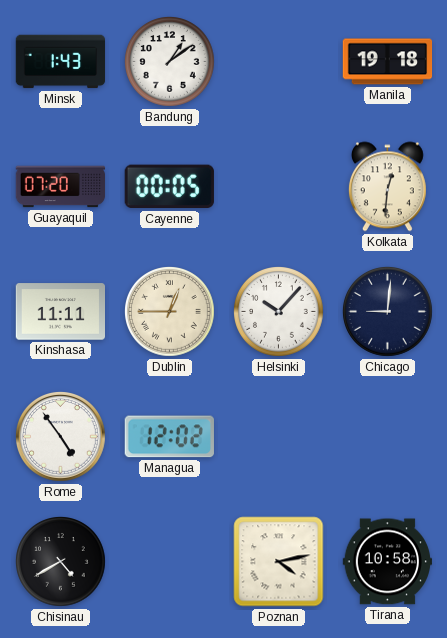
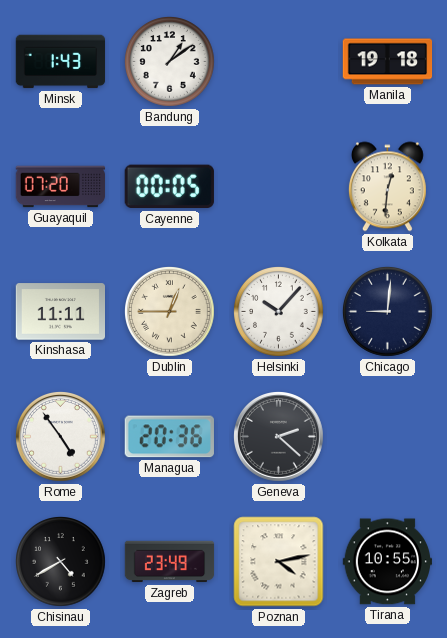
Managua: 12:02 -> 20:36
Geneva: none -> 2:22
Zagreb: none -> 23:49
Tirana: 10:58 -> 10:55
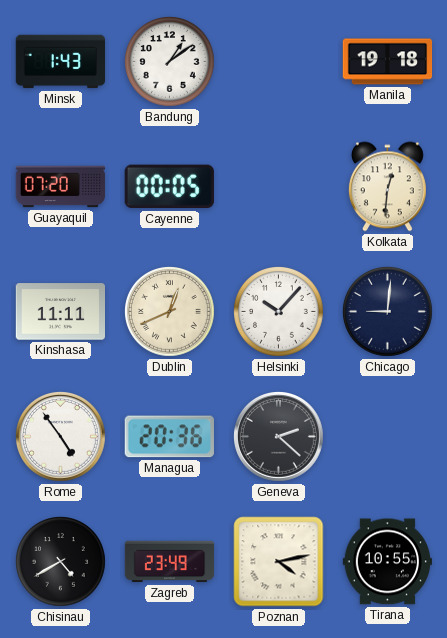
Dublin: 12:45 -> 12:41
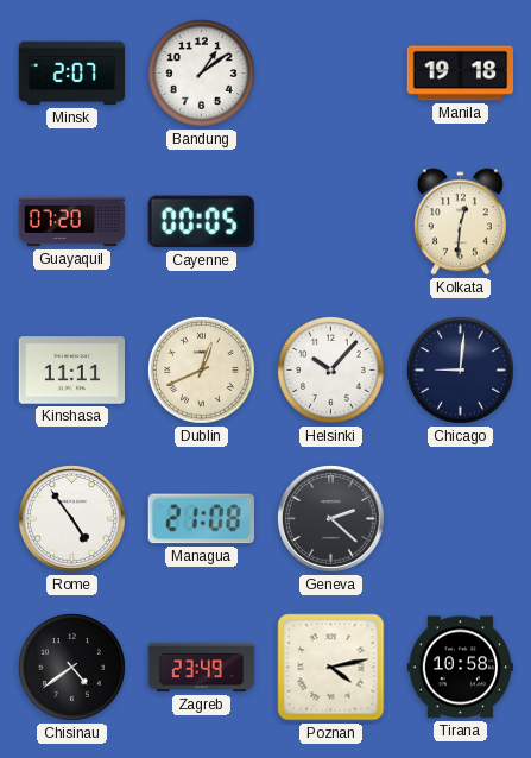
Minsk: 1:43 -> 2:07
Managua: 20:36 -> 21:08
Chisinau: 4:40 -> 4:39
Tirana: 10:55 -> 10:58
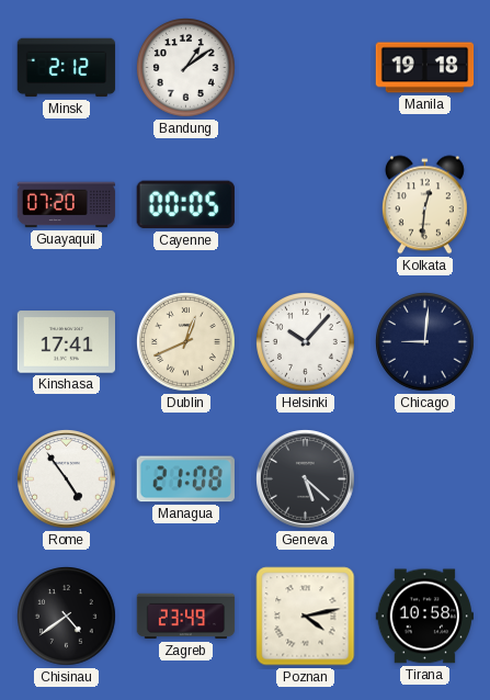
Minsk: 2:07 -> 2:12
Kinshasa: 11:11 -> 17:41
Geneva: 2:22 -> 5:22
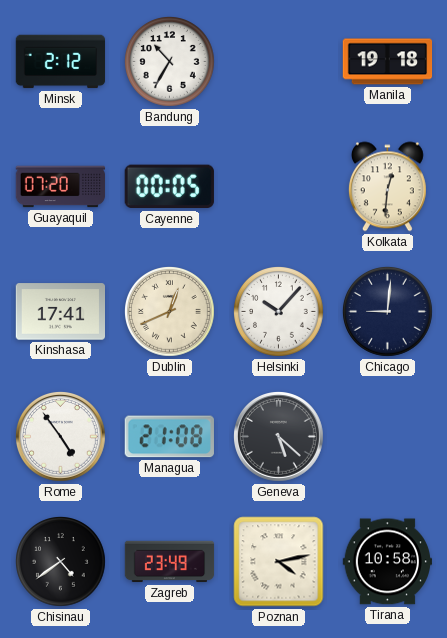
Bandung: 1:09 -> 10:35
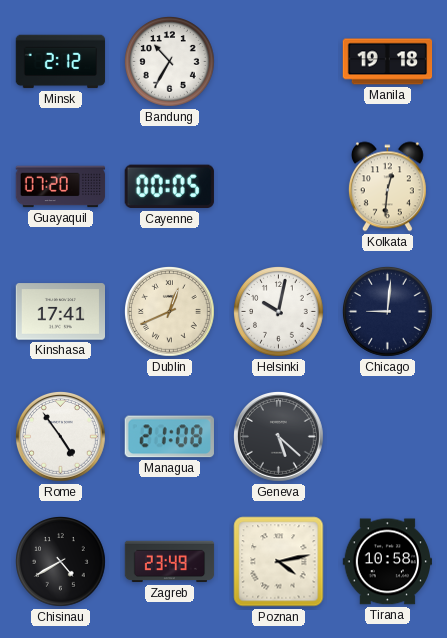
Helsinki: 10:07 -> 10:02
Chisinau: 4:39 -> 4:40
